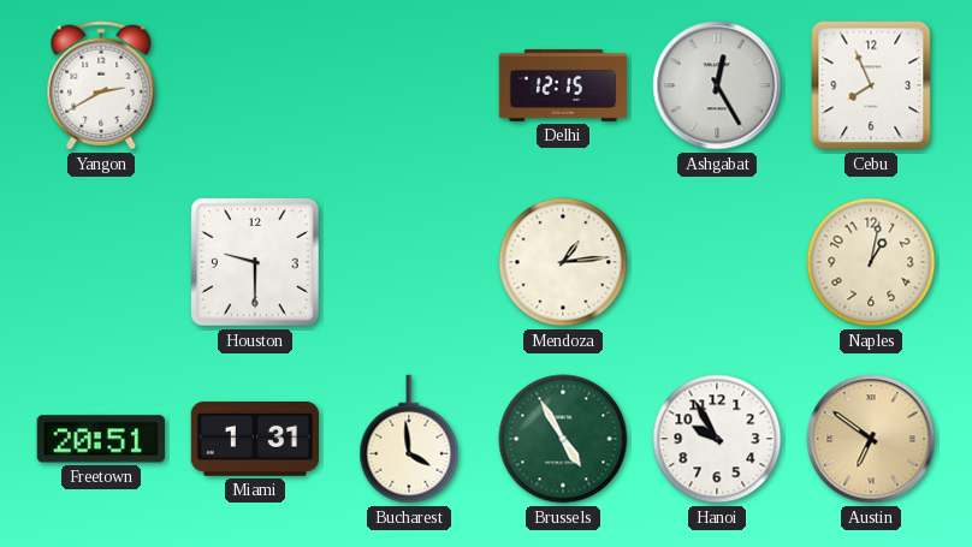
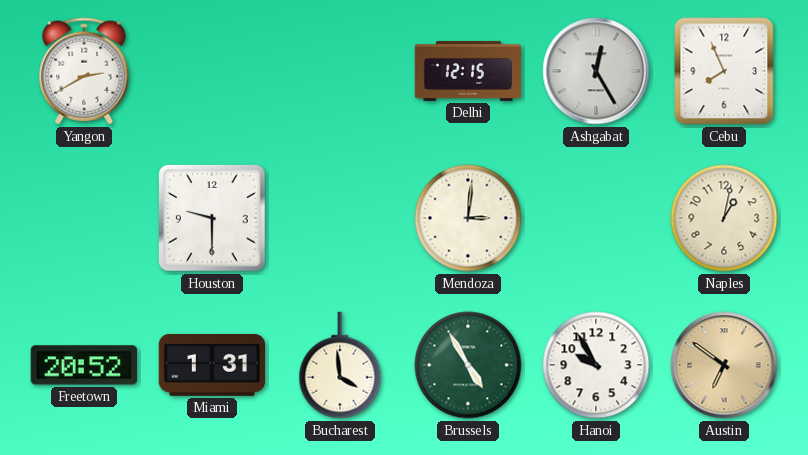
Mendoza: 1:14 -> 3:01
Freetown: 20:51 -> 20:52
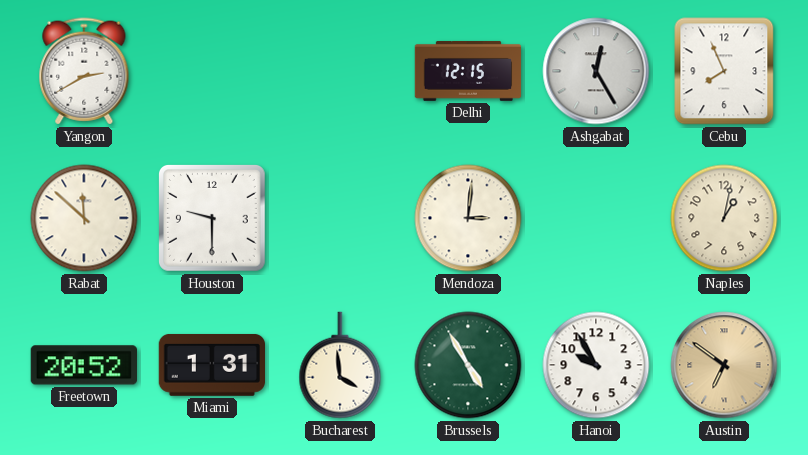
Rabat: none -> 11:52
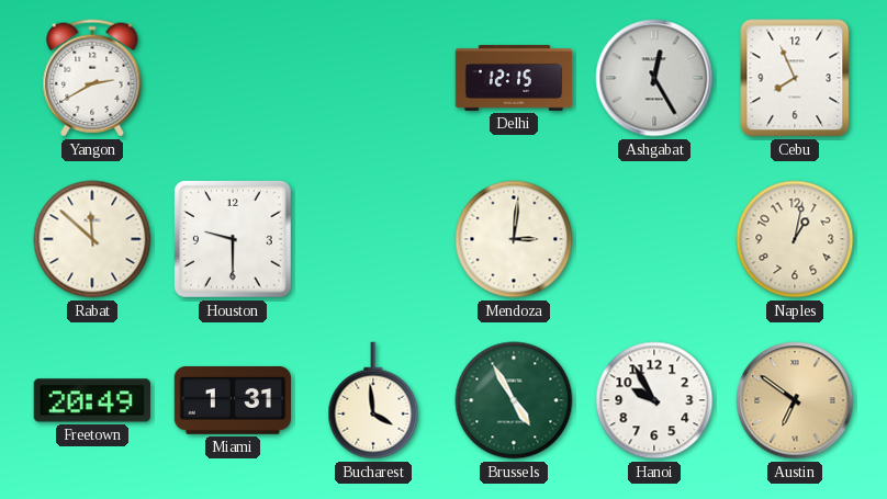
Freetown: 20:52 -> 20:49
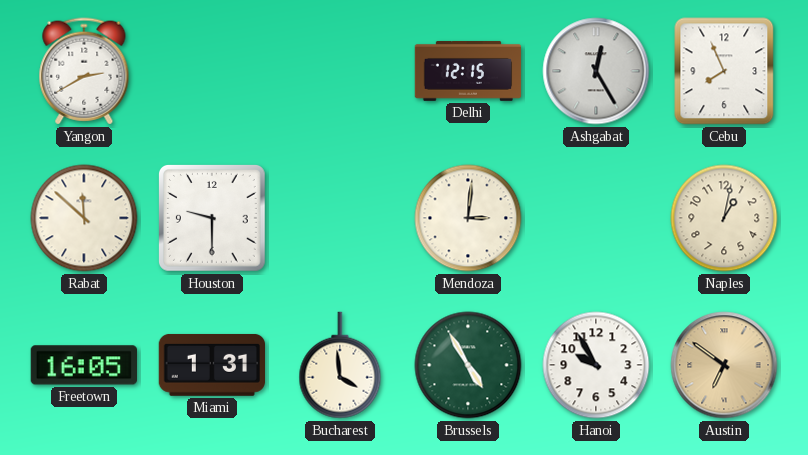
Freetown: 20:49 -> 16:05
